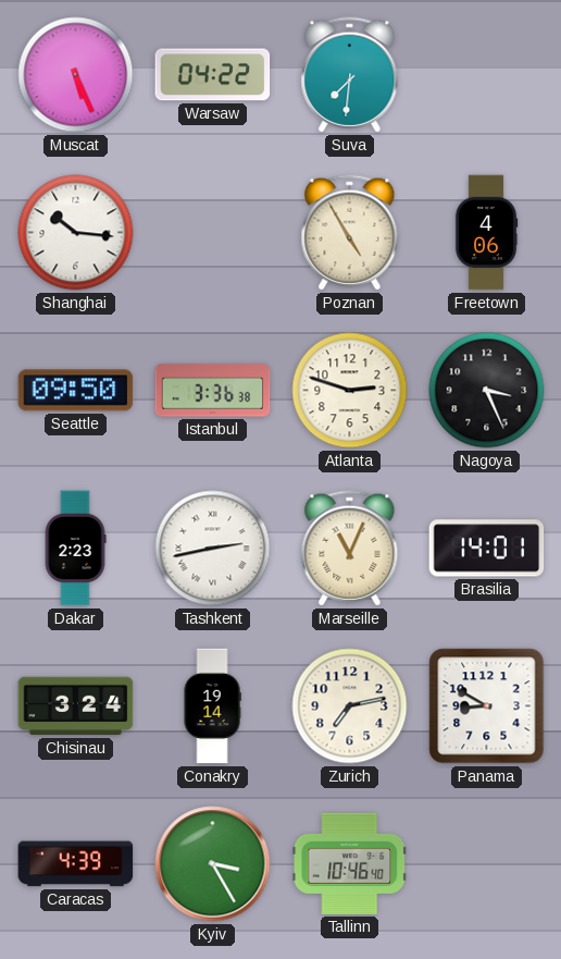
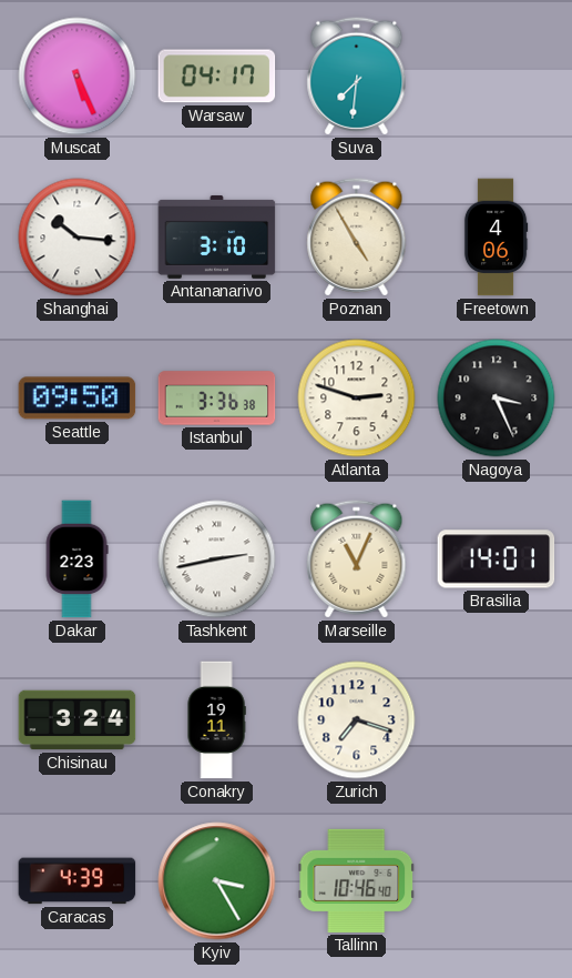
Warsaw: 04:22 -> 04:17
Antananarivo: none -> 3:10
Conakry: 19:14 -> 19:11
Zurich: 7:13 -> 7:18
Panama: 8:50 -> none
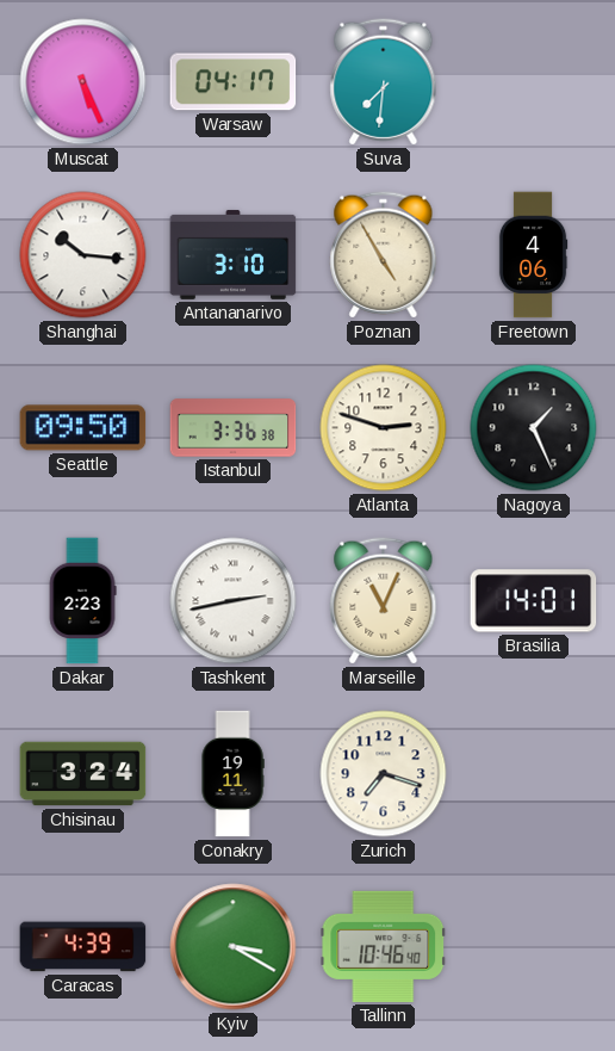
Nagoya: 3:26 -> 1:26
Kyiv: 3:25 -> 3:20
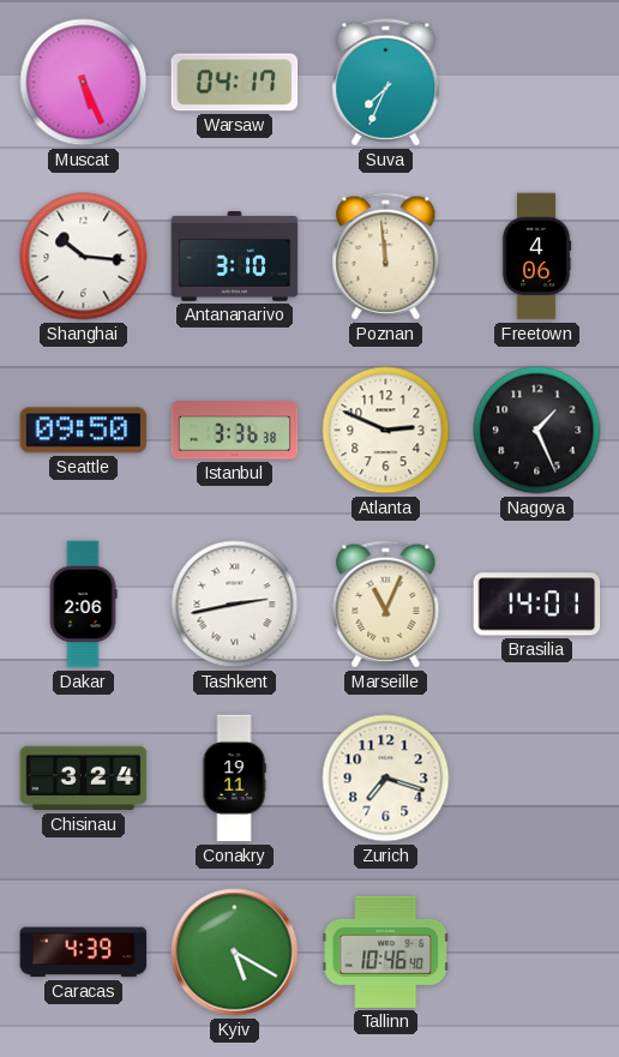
Suva: 7:31 -> 7:34
Poznan: 4:55 -> 11:59
Atlanta: 2:48 -> 2:49
Dakar: 2:23 -> 2:06
Kyiv: 3:20 -> 5:20
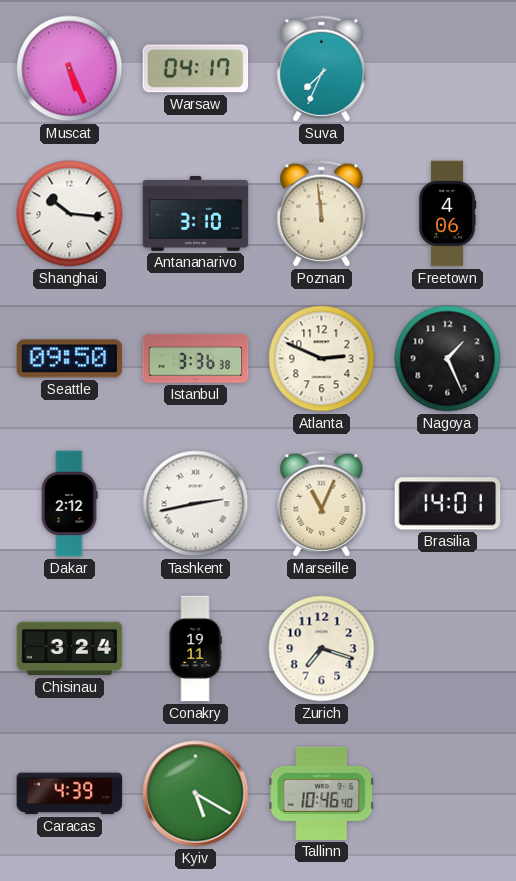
Dakar: 2:06 -> 2:12
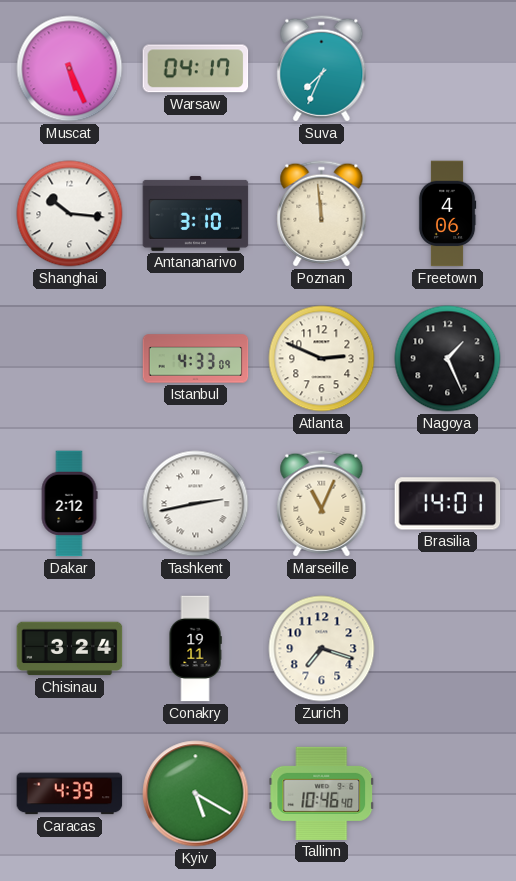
Seattle: 09:50 -> none
Istanbul: 3:36 -> 4:33
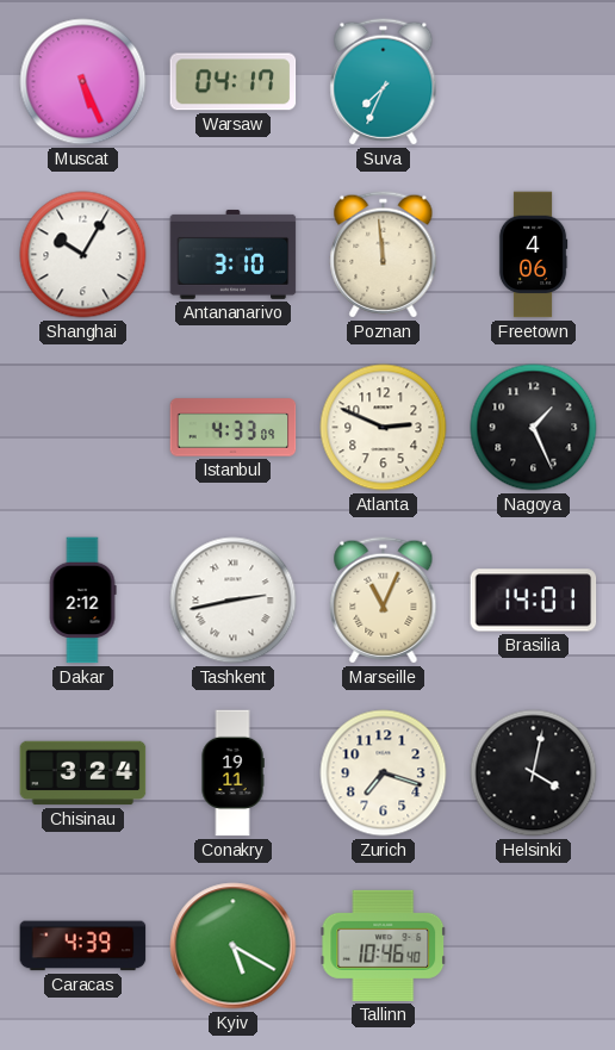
Shanghai: 10:16 -> 10:05
Helsinki: none -> 4:02
